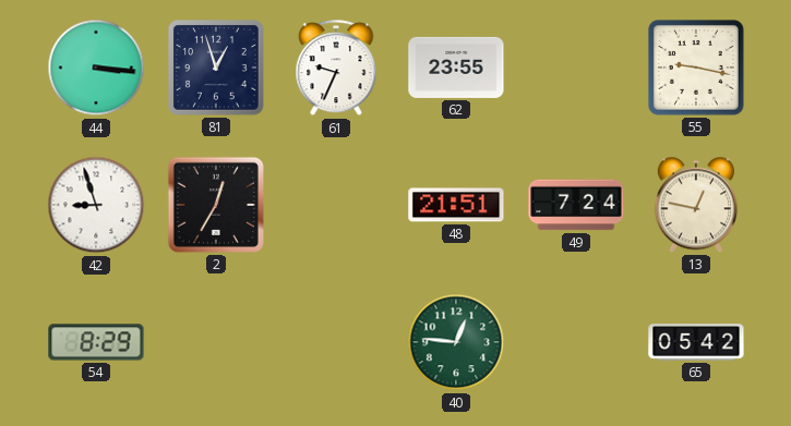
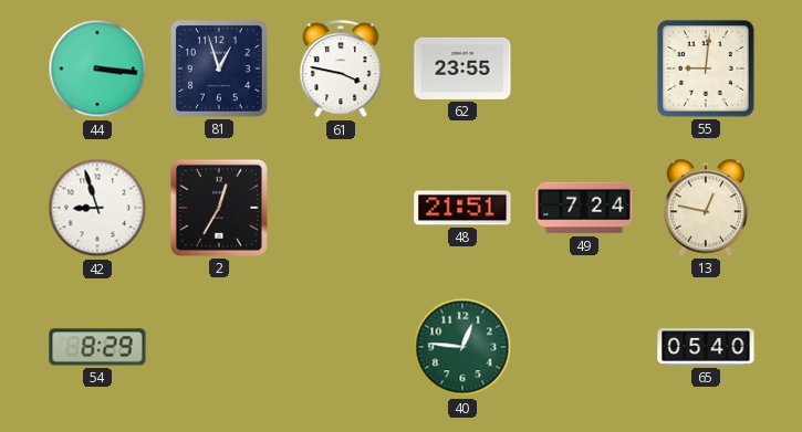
61: 9:34 -> 3:47
55: 9:17 -> 9:01
65: 05:42 -> 05:40
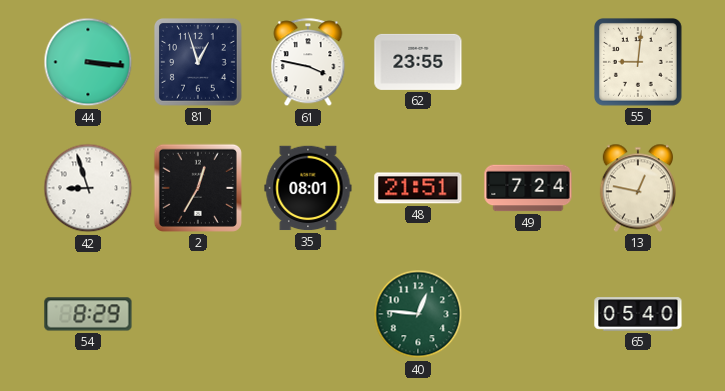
35: none -> 08:01
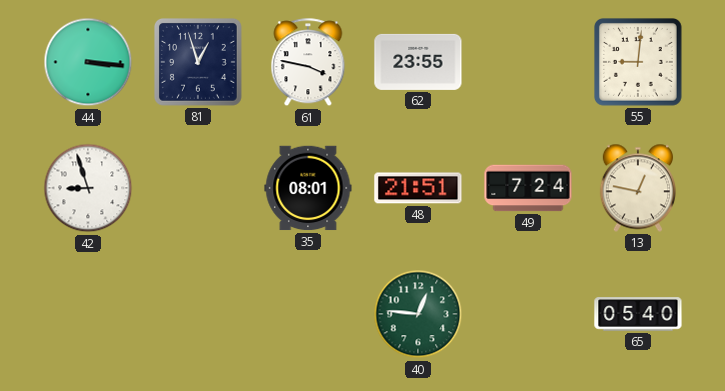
2: 12:35 -> none
54: 8:29 -> none
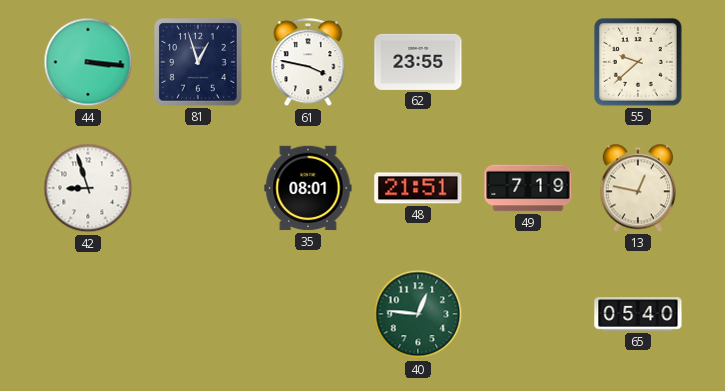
55: 9:01 -> 9:38
49: 7:24 -> 7:19
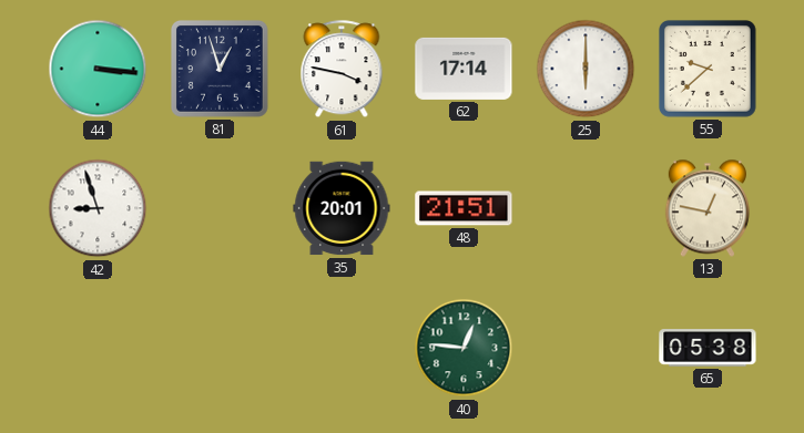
62: 23:55 -> 17:14
25: none -> 6:00
35: 08:01 -> 20:01
49: 7:19 -> none
65: 05:40 -> 05:38
